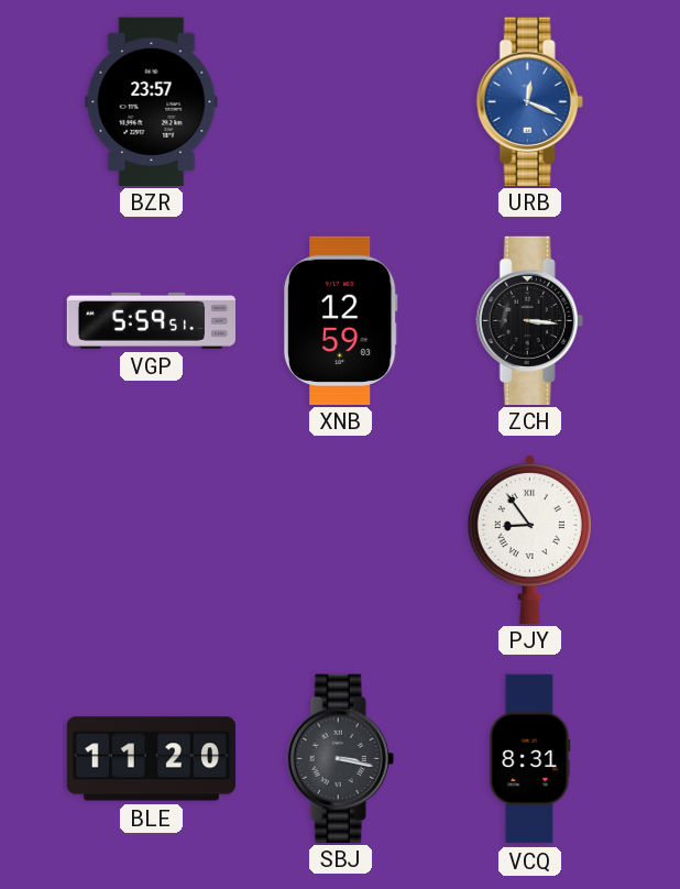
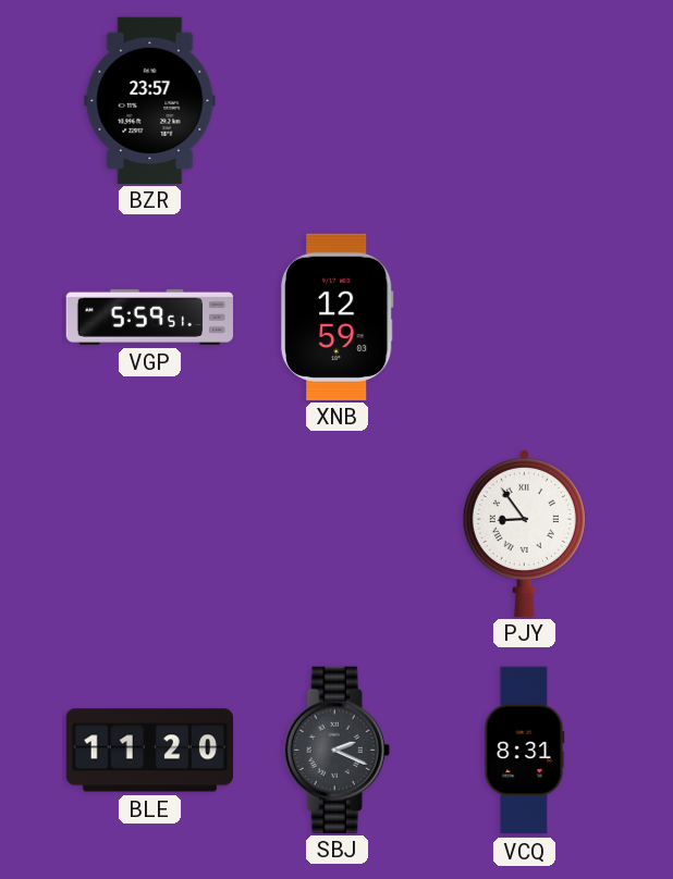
URB: 12:19 -> none
ZCH: 3:16 -> none
SBJ: 3:17 -> 2:19
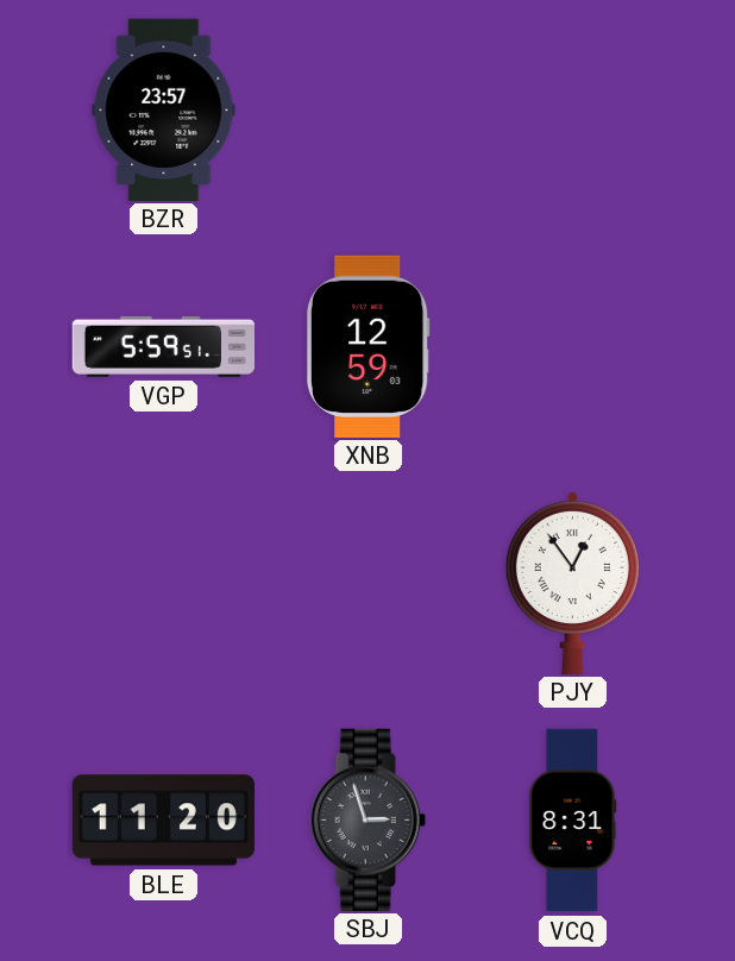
PJY: 8:54 -> 12:54
SBJ: 2:19 -> 2:57
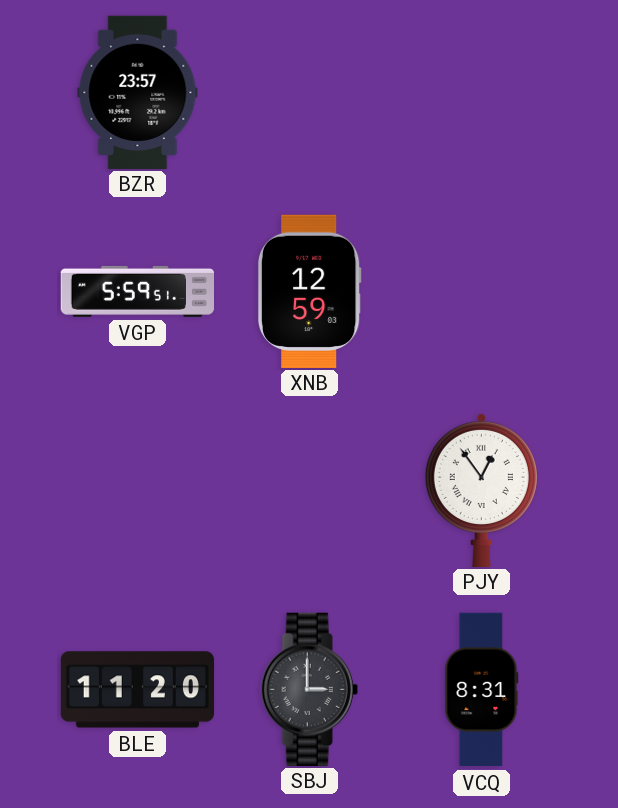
SBJ: 2:57 -> 3:00
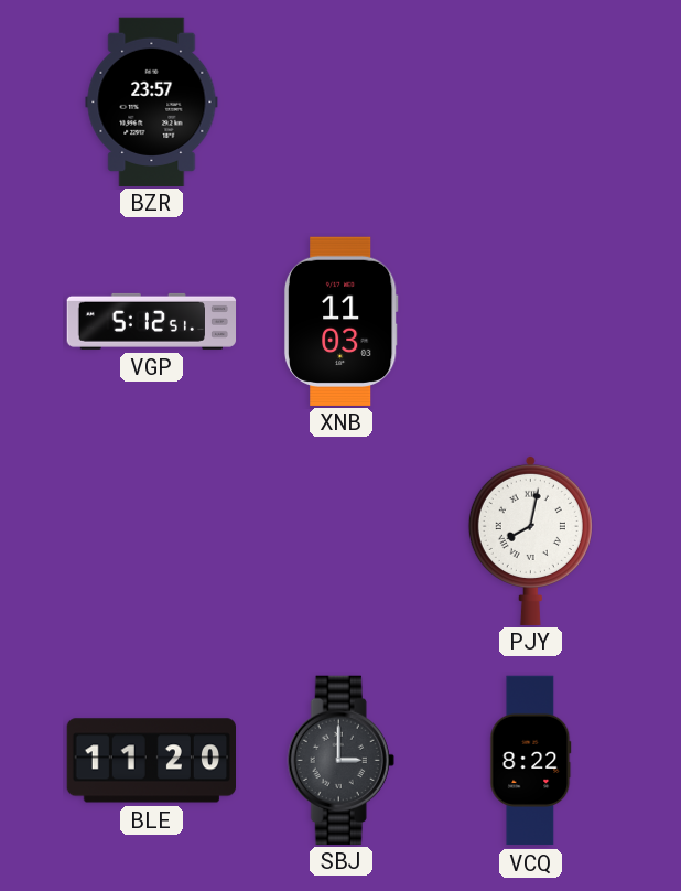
VGP: 5:59 -> 5:12
XNB: 12:59 -> 11:03
PJY: 12:54 -> 8:02
VCQ: 8:31 -> 8:22
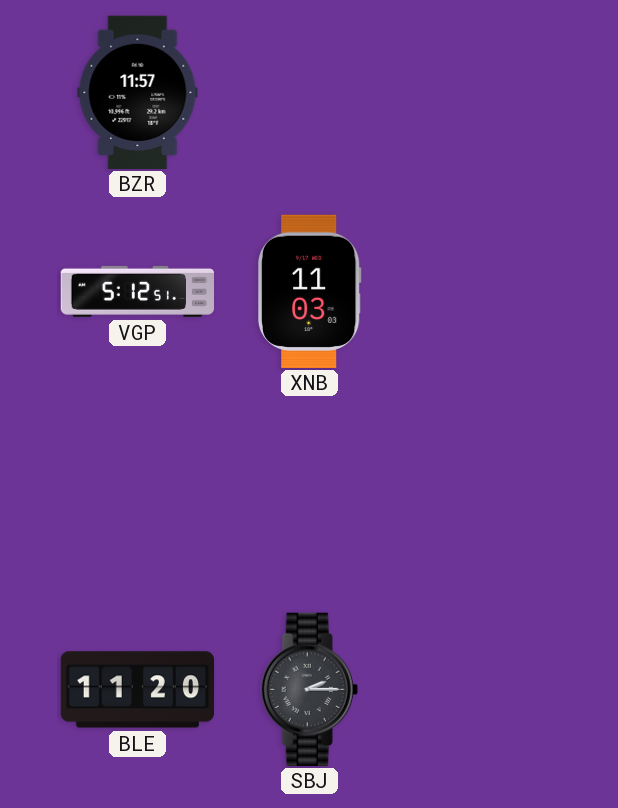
BZR: 23:57 -> 11:57
PJY: 8:02 -> none
SBJ: 3:00 -> 2:15
VCQ: 8:22 -> none
